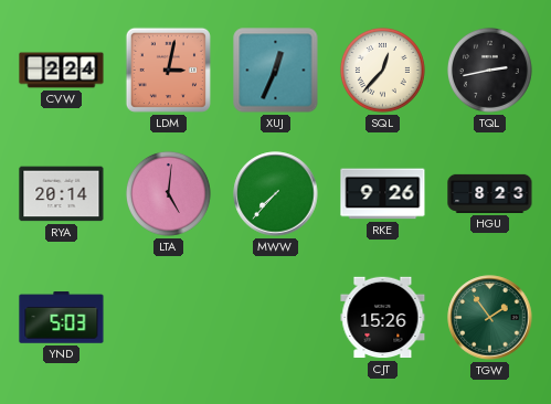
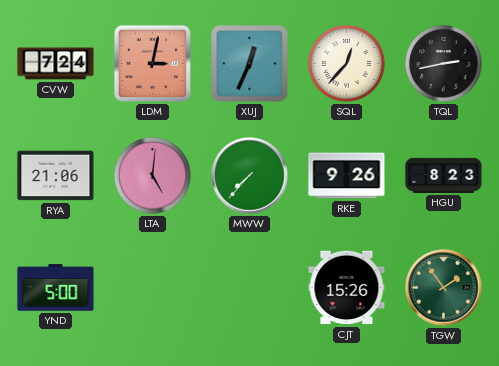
CVW: 2:24 -> 7:24
RYA: 20:14 -> 21:06
YND: 5:03 -> 5:00
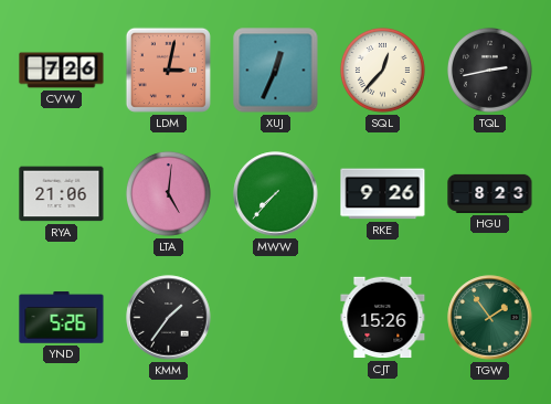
CVW: 7:24 -> 7:26
YND: 5:00 -> 5:26
KMM: none -> 1:36
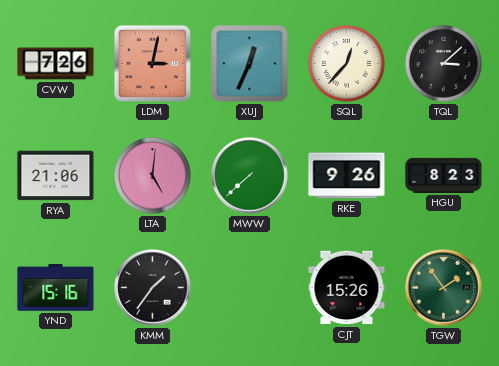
TQL: 2:43 -> 3:08
MWW: 7:37 -> 7:38
YND: 5:26 -> 15:16
